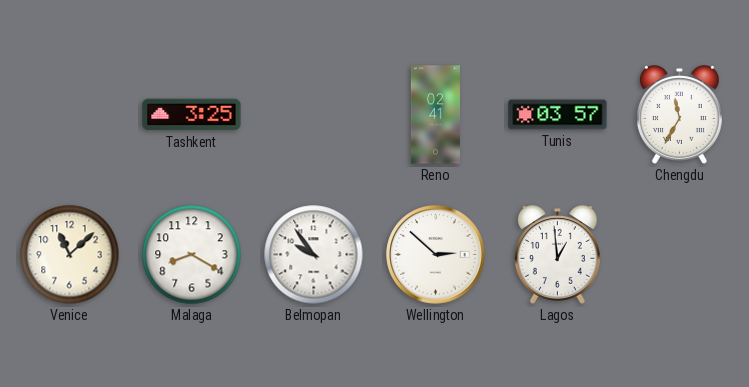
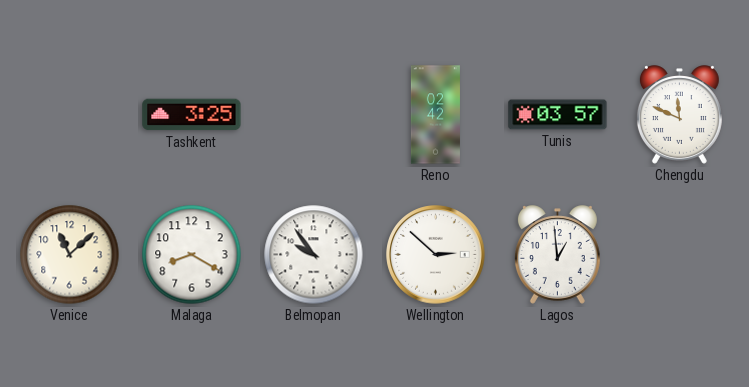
Reno: 02:41 -> 02:42
Chengdu: 11:35 -> 11:49
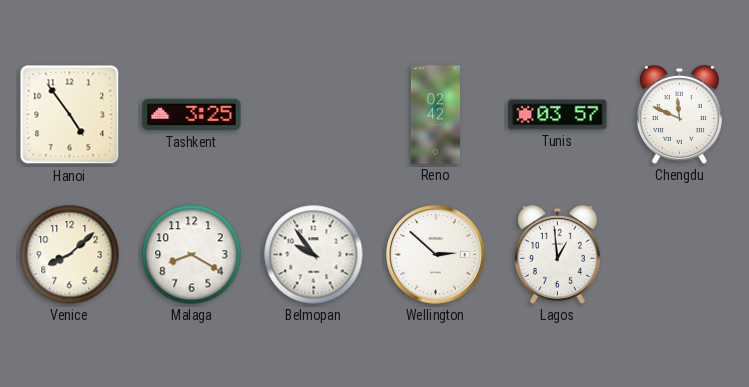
Hanoi: none -> 4:54
Venice: 11:08 -> 8:08
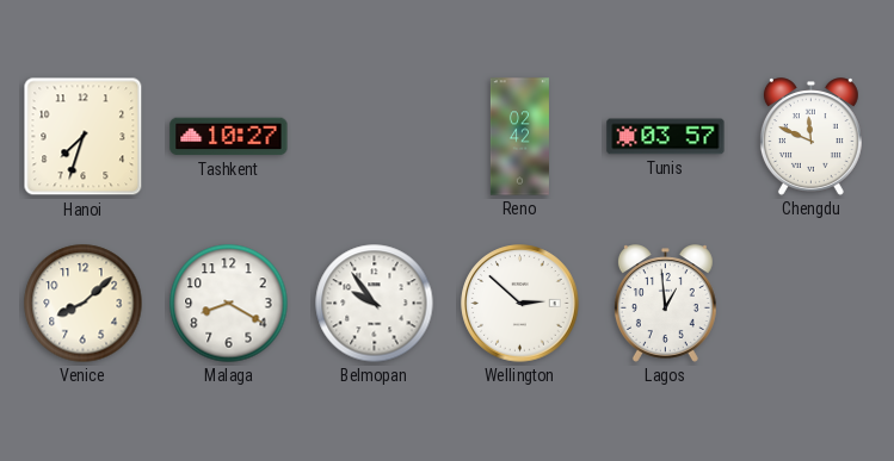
Hanoi: 4:54 -> 7:33
Tashkent: 3:25 -> 10:27
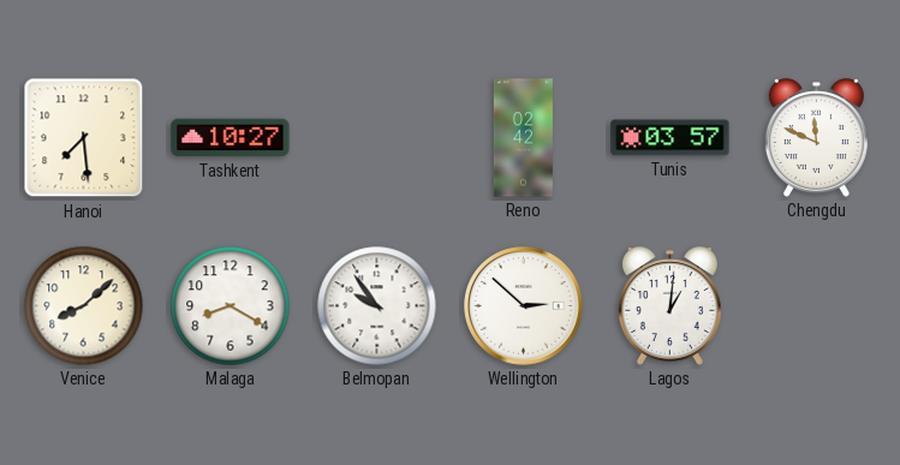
Hanoi: 7:33 -> 7:29
Lagos: 12:59 -> 1:01
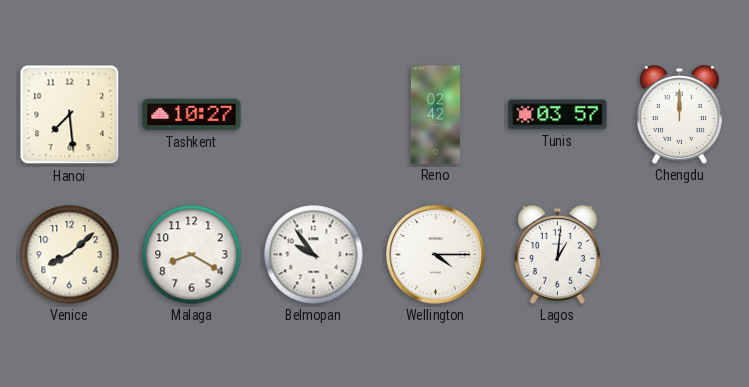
Chengdu: 11:49 -> 12:00
Wellington: 2:52 -> 4:15
